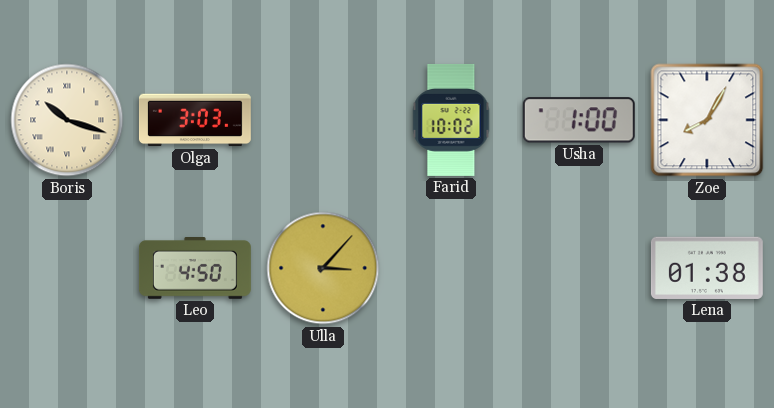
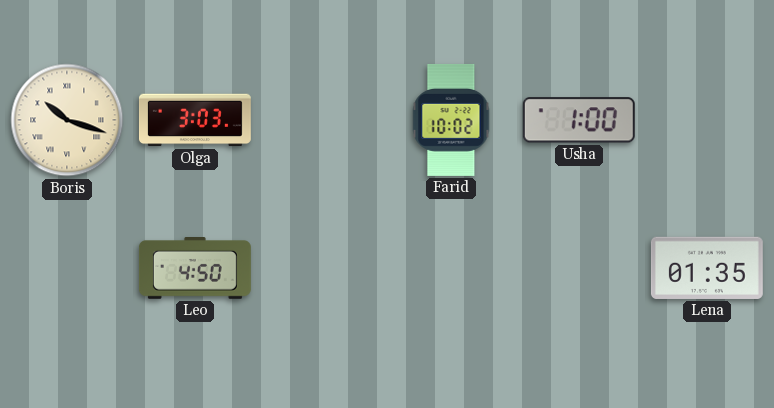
Zoe: 8:05 -> none
Ulla: 3:07 -> none
Lena: 01:38 -> 01:35
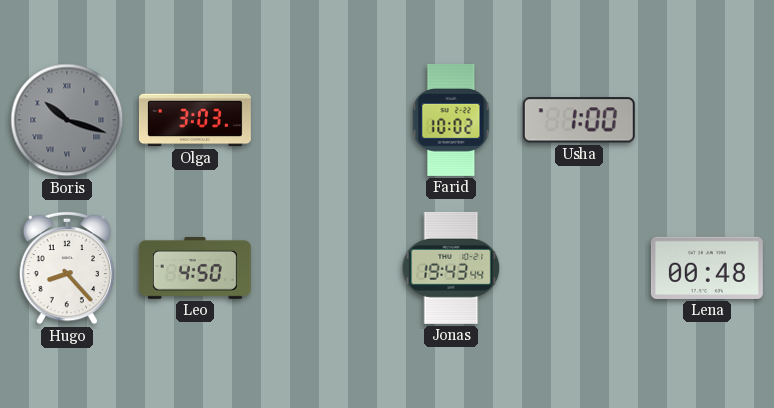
Boris dial: cream -> grey
Hugo: none -> 8:23
Jonas: none -> 19:43
Lena: 01:35 -> 00:48
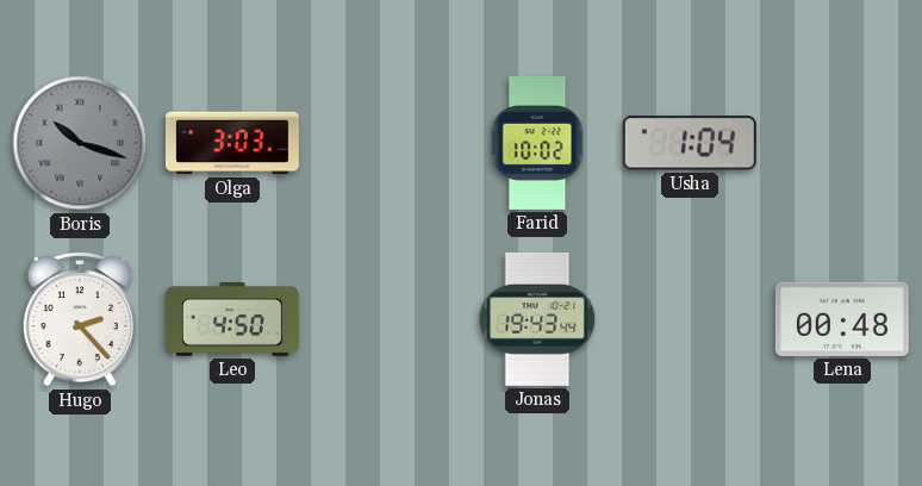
Usha: 1:00 -> 1:04
Hugo: 8:23 -> 2:23
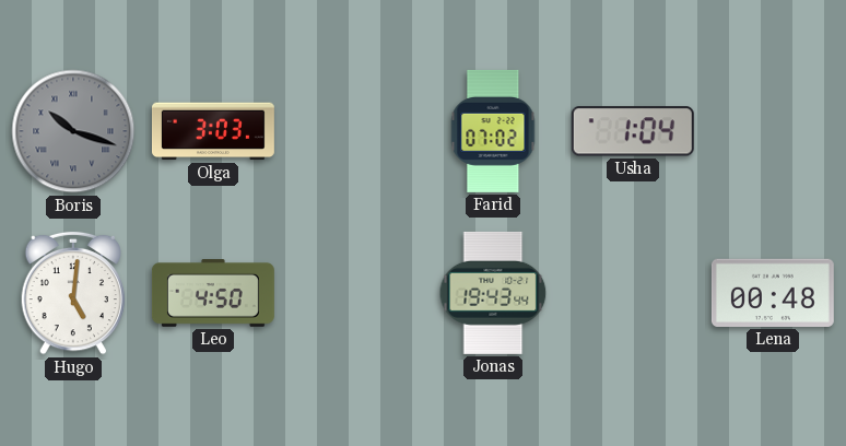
Farid: 10:02 -> 07:02
Hugo: 2:23 -> 5:01
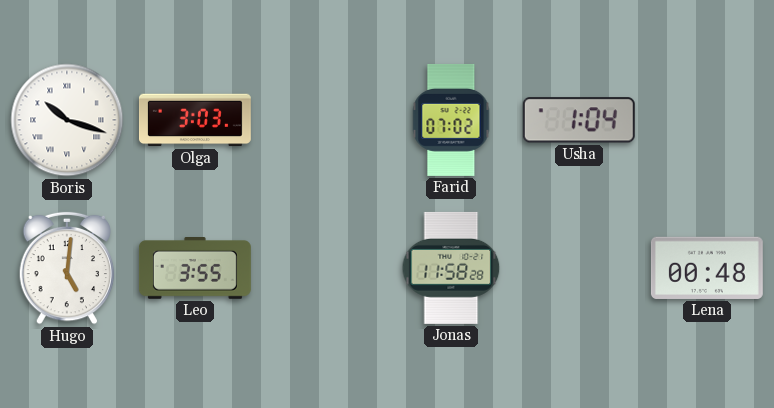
Boris dial: grey -> white
Leo: 4:50 -> 3:55
Jonas: 19:43 -> 11:58
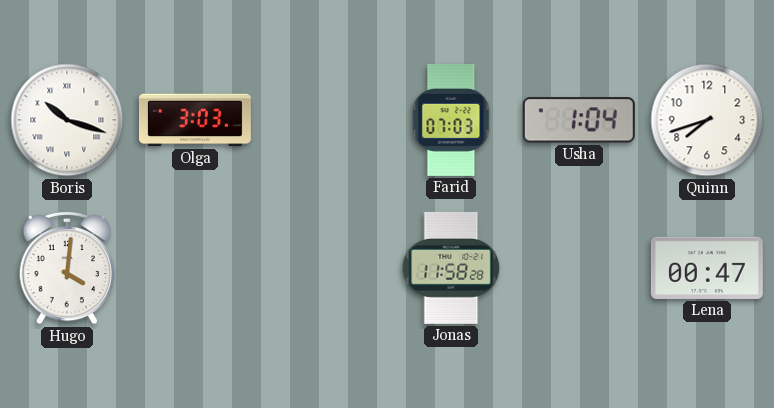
Farid: 07:02 -> 07:03
Quinn: none -> 7:42
Hugo: 5:01 -> 4:01
Leo: 3:55 -> none
Lena: 00:48 -> 00:47
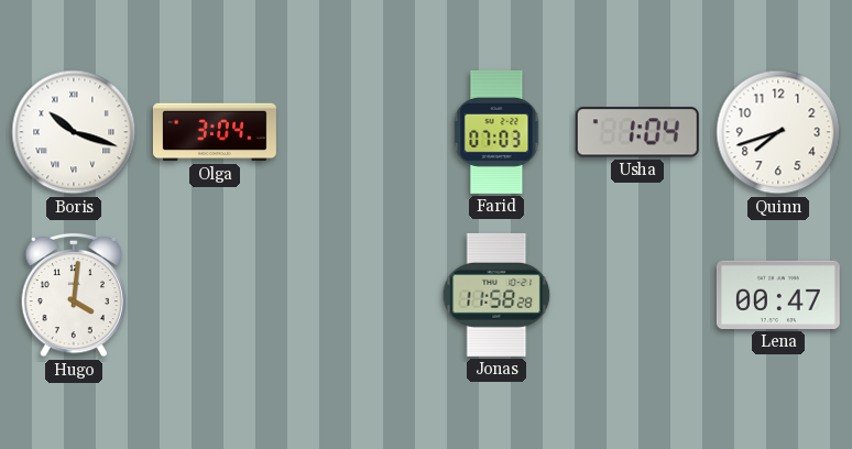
Olga: 3:03 -> 3:04
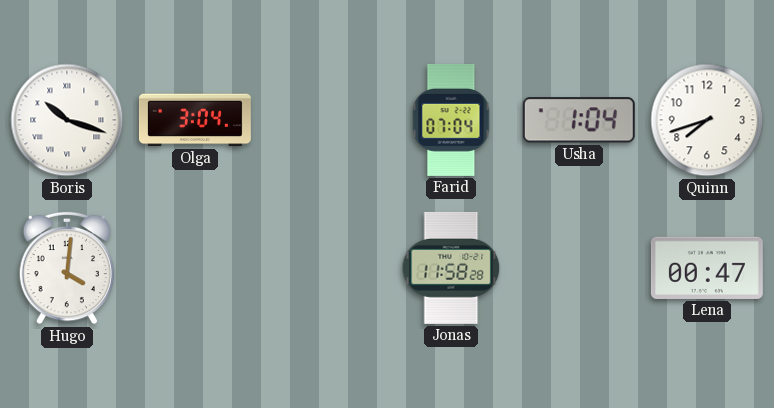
Farid: 07:03 -> 07:04
